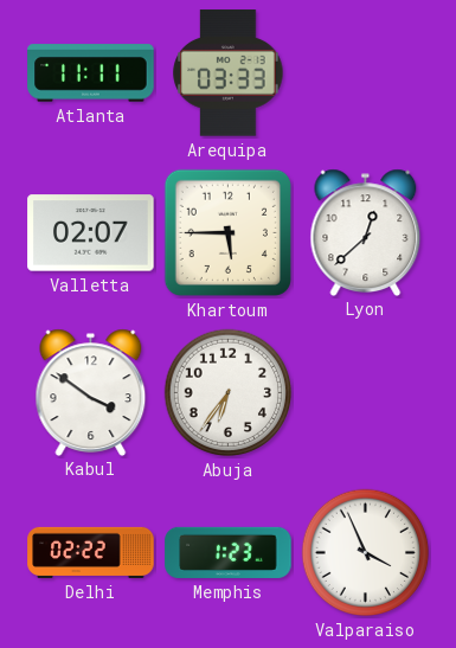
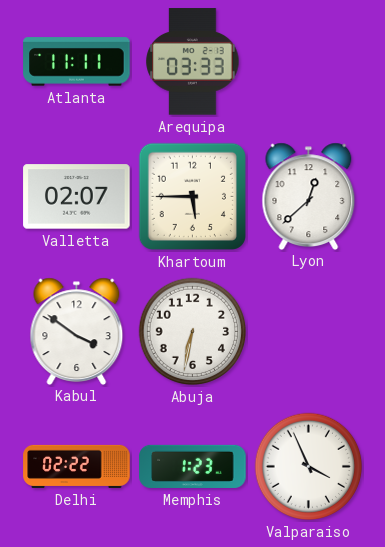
Abuja: 6:36 -> 6:32
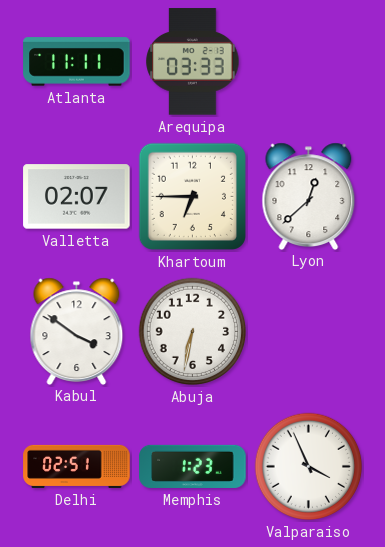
Khartoum: 5:45 -> 6:45
Delhi: 02:22 -> 02:51
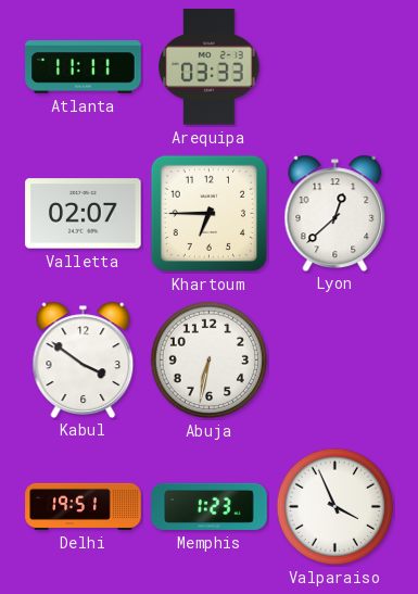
Delhi: 02:51 -> 19:51
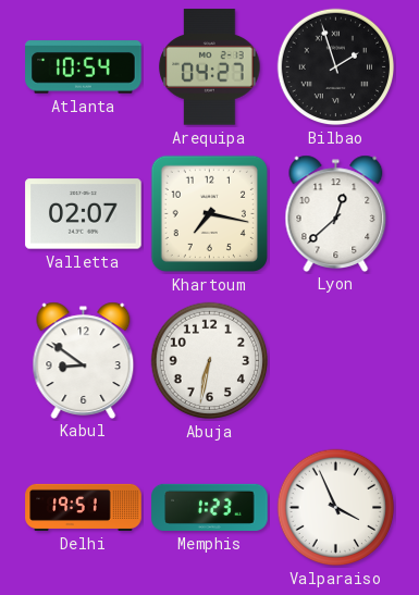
Atlanta: 11:11 -> 10:54
Arequipa: 03:33 -> 04:27
Bilbao: none -> 1:57
Khartoum: 6:45 -> 7:17
Kabul: 3:51 -> 8:51
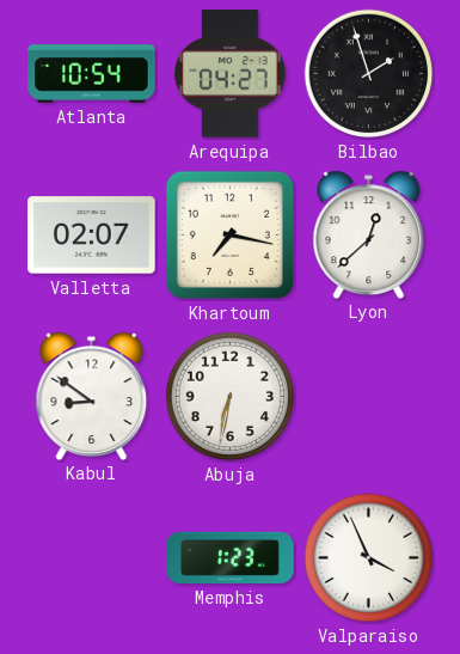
Delhi: 19:51 -> none
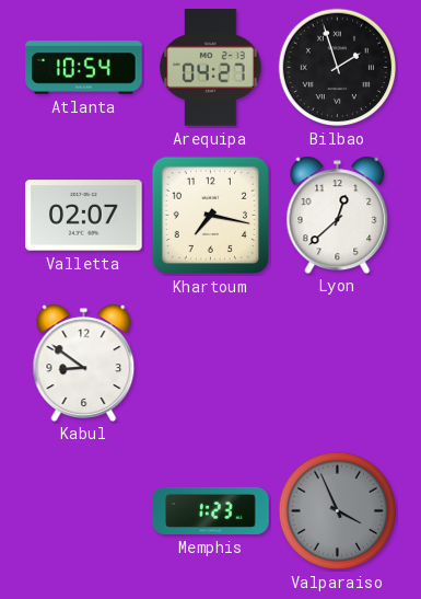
Abuja: 6:32 -> none
Valparaiso dial: white -> grey
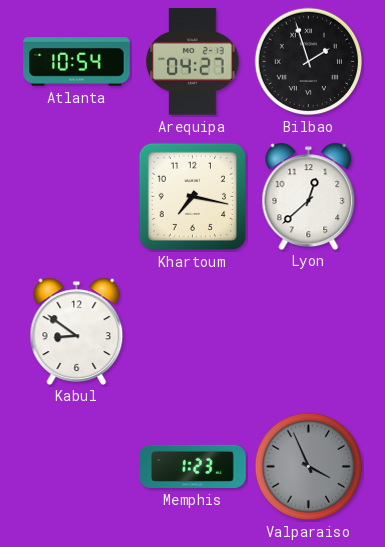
Valletta: 02:07 -> none
